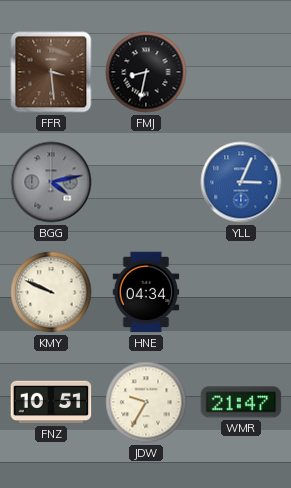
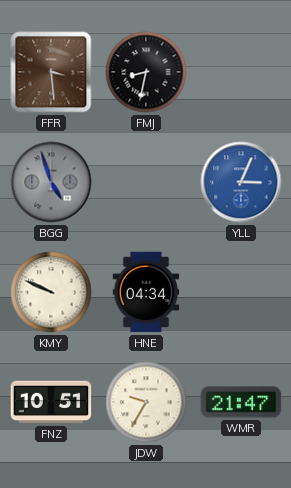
BGG: 4:13 -> 4:57
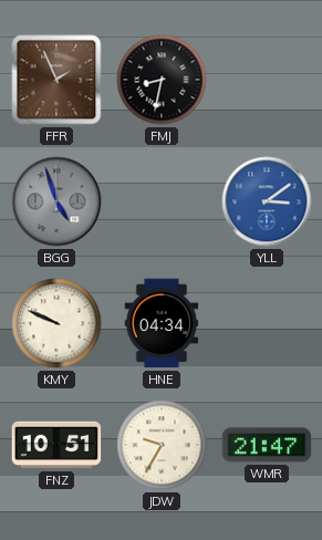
FFR: 3:29 -> 1:56
YLL: 3:04 -> 3:09
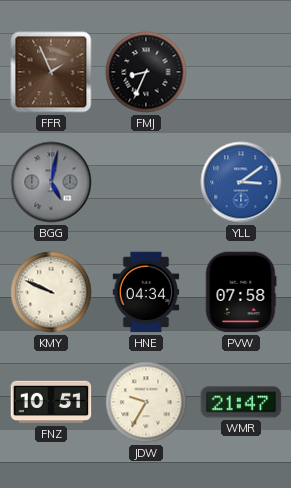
FMJ: 8:32 -> 8:34
BGG: 4:57 -> 5:02
PVW: none -> 07:58
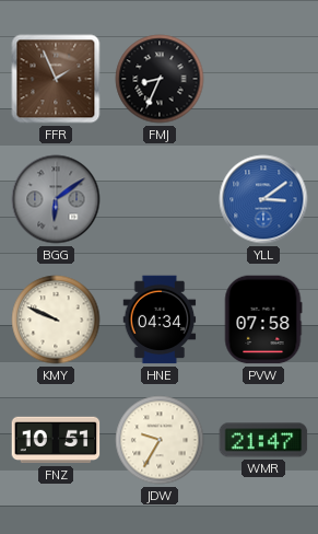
BGG: 5:02 -> 6:09
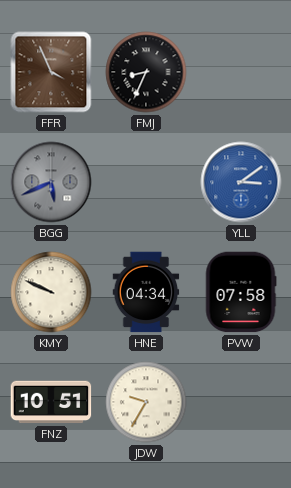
FFR: 1:56 -> 3:56
BGG: 6:09 -> 5:41
WMR: 21:47 -> none
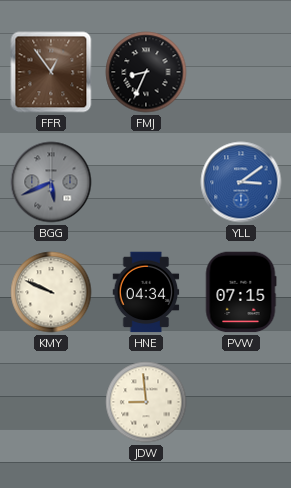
FFR: 3:56 -> 12:54
PVW: 07:58 -> 07:15
FNZ: 10:51 -> none
JDW: 9:35 -> 8:59
